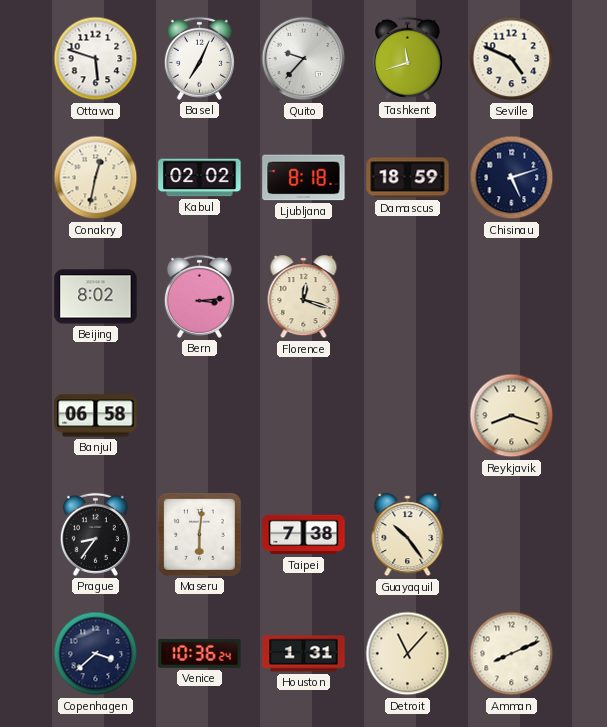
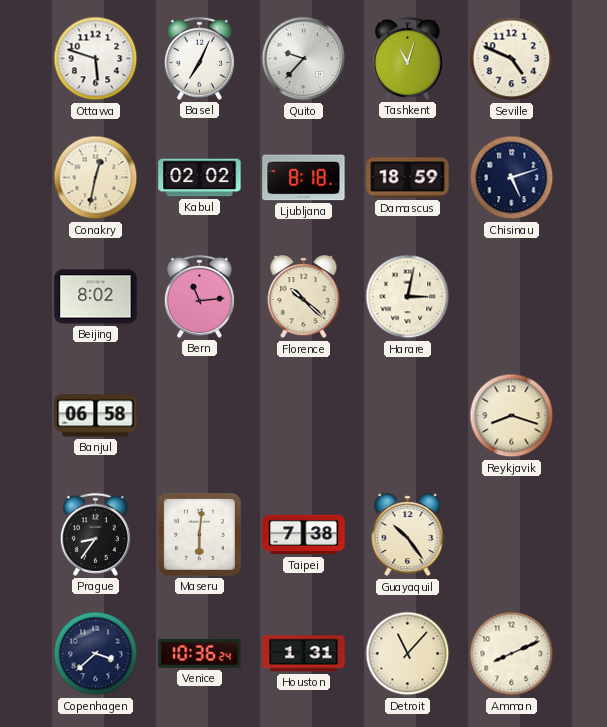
Tashkent: 11:42 -> 11:03
Bern: 3:14 -> 11:14
Florence: 12:18 -> 10:22
Harare: none -> 3:02
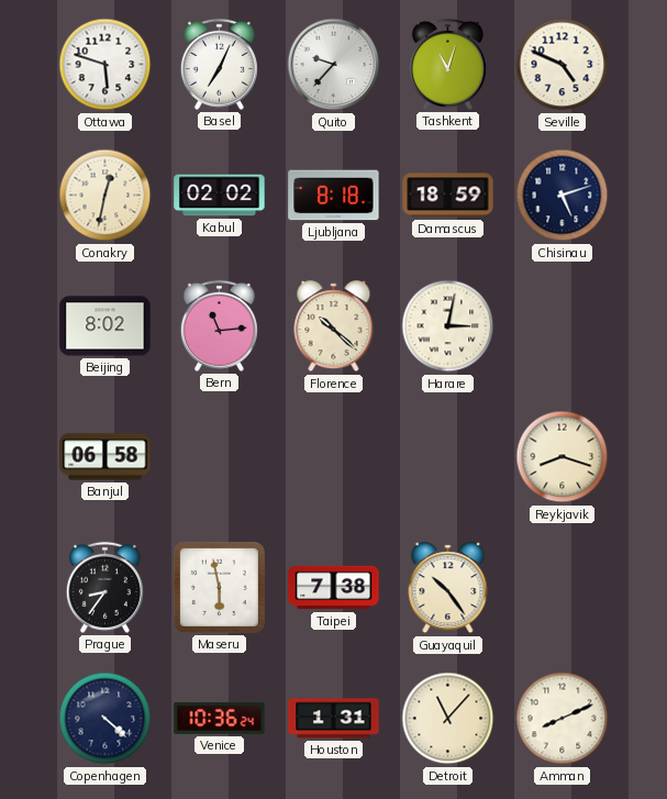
Maseru: 6:01 -> 5:58
Copenhagen: 3:38 -> 4:22
